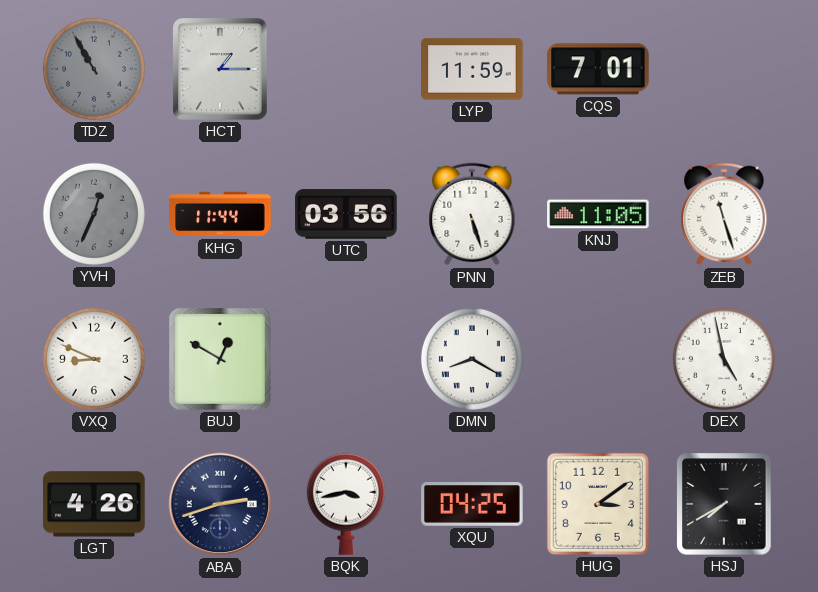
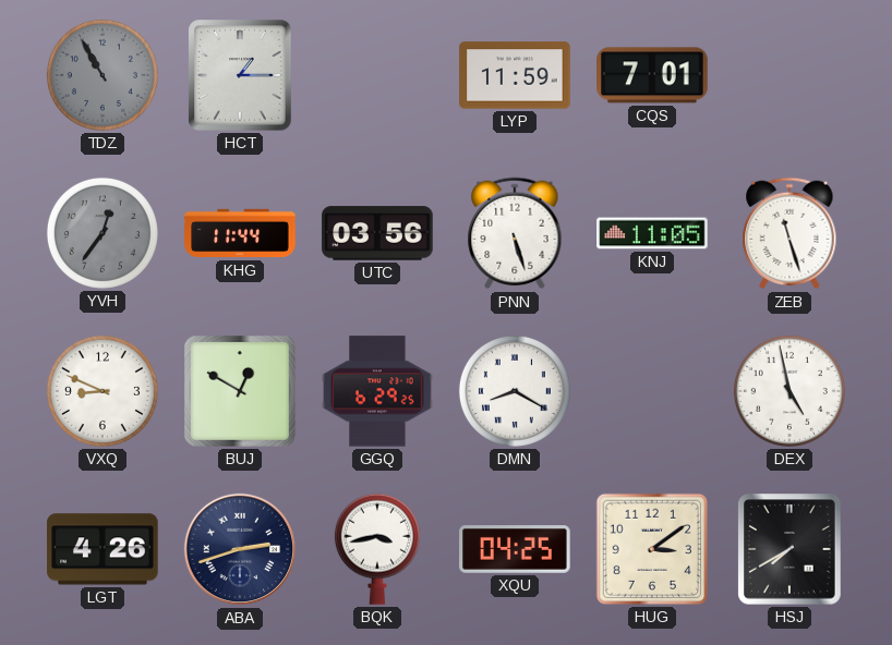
YVH: 12:34 -> 12:36
GGQ: none -> 6:29
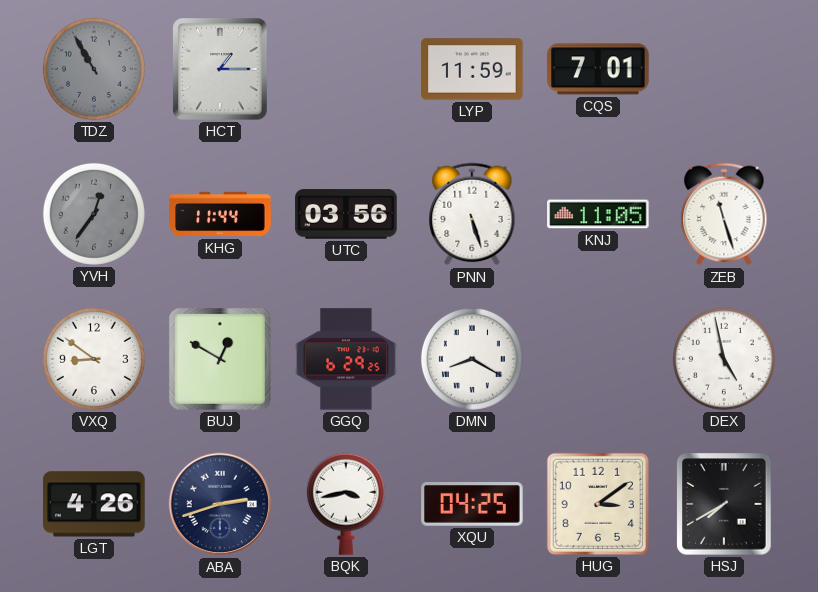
VXQ: 8:49 -> 8:51
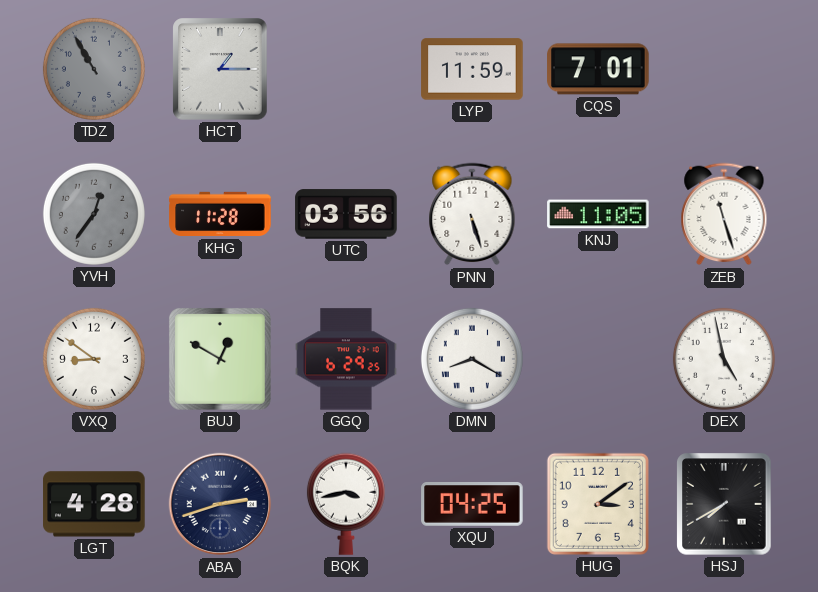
KHG: 11:44 -> 11:28
LGT: 4:26 -> 4:28
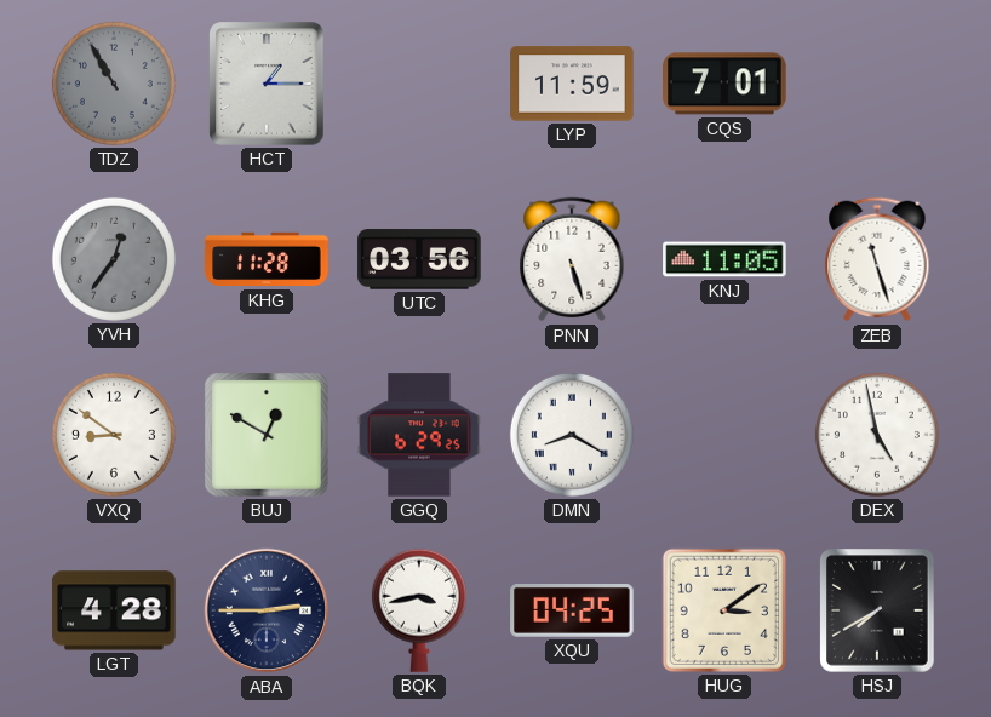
ABA: 2:42 -> 2:45
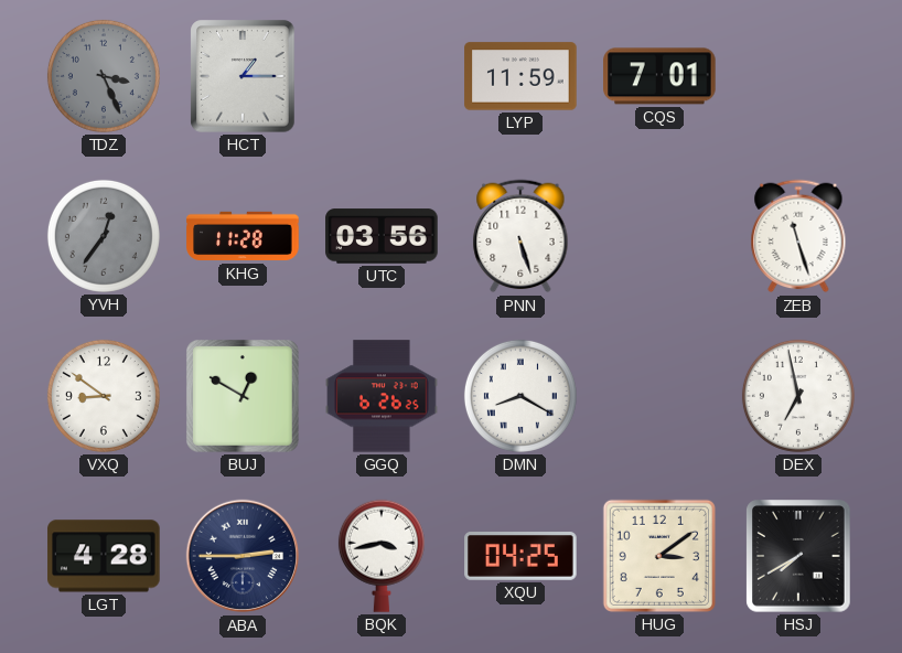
TDZ: 10:55 -> 3:26
KNJ: 11:05 -> none
GGQ: 6:29 -> 6:26
DEX: 4:58 -> 6:58
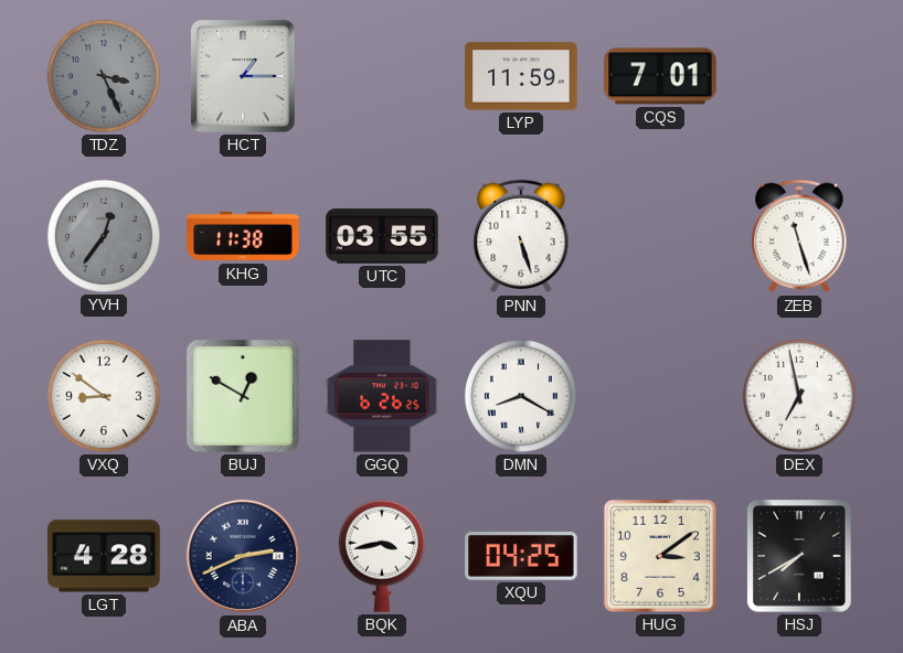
KHG: 11:28 -> 11:38
UTC: 03:56 -> 03:55
ABA: 2:45 -> 2:41
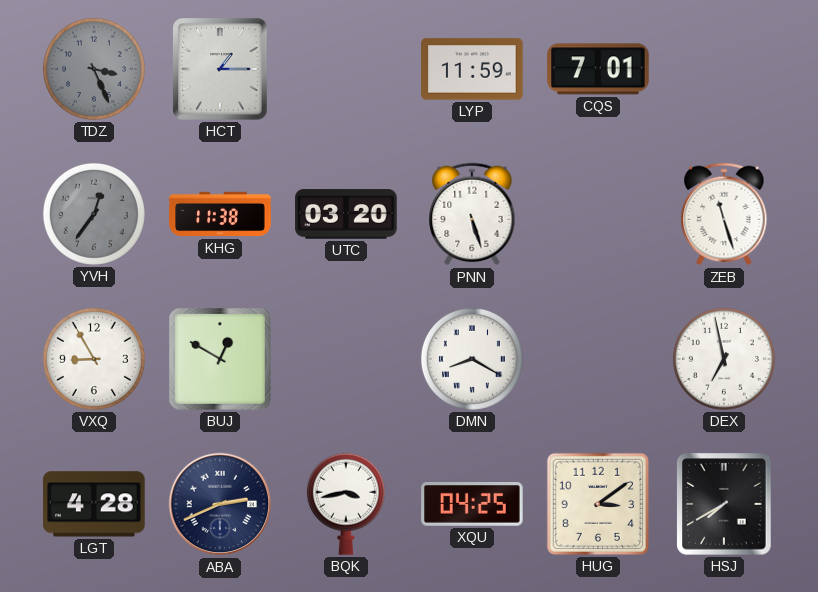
UTC: 03:55 -> 03:20
VXQ: 8:51 -> 8:55
GGQ: 6:26 -> none
